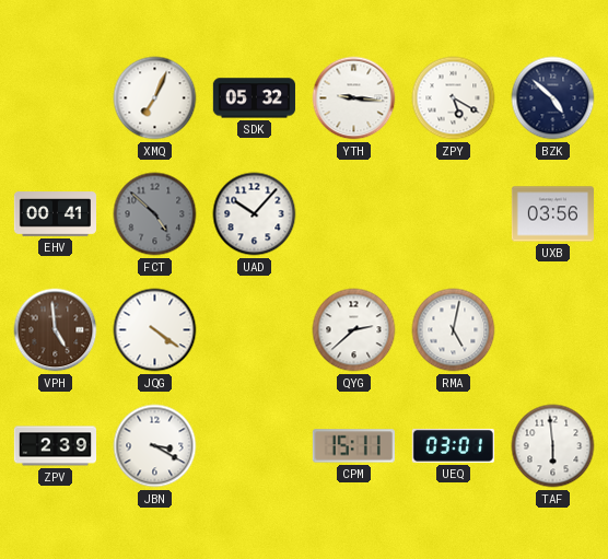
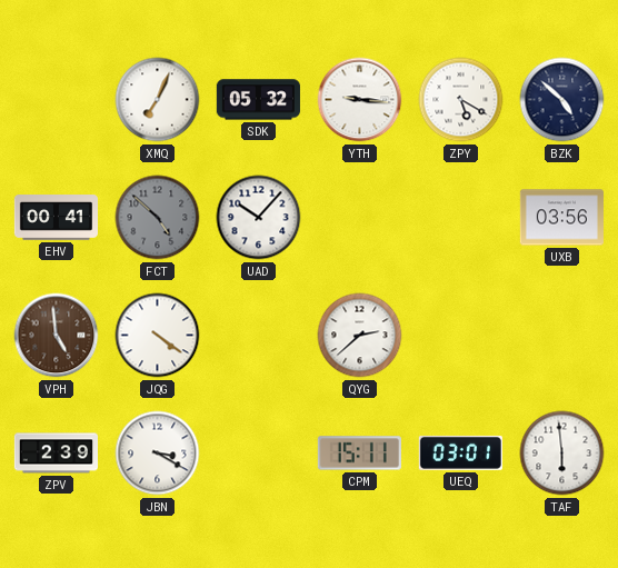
RMA: 5:02 -> none
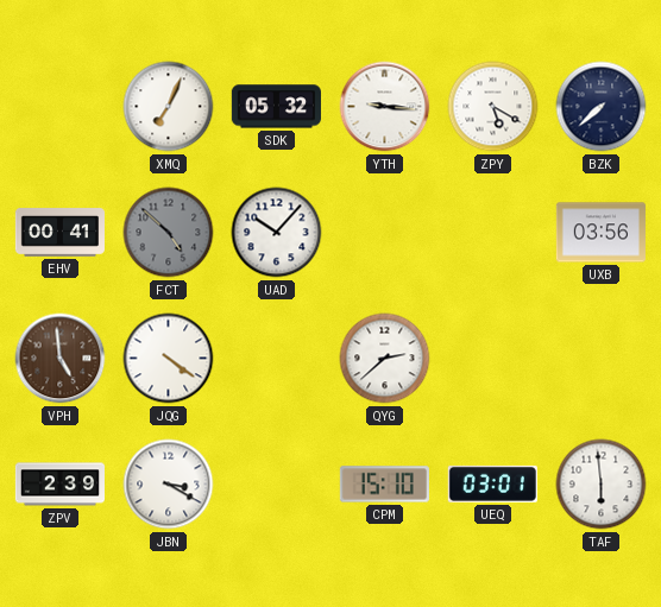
BZK: 4:52 -> 7:38
CPM: 15:11 -> 15:10
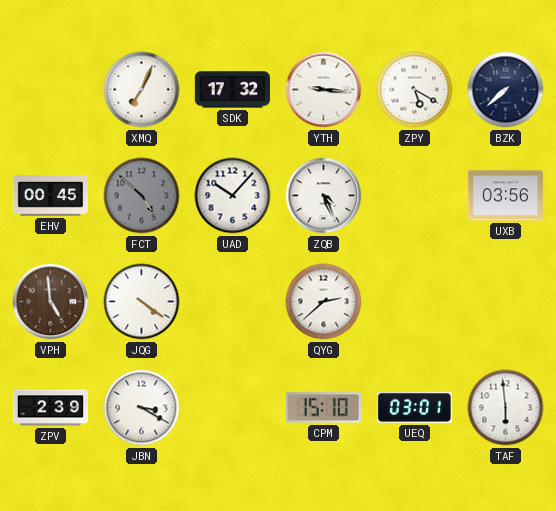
SDK: 05:32 -> 17:32
EHV: 00:41 -> 00:45
ZQB: none -> 4:26
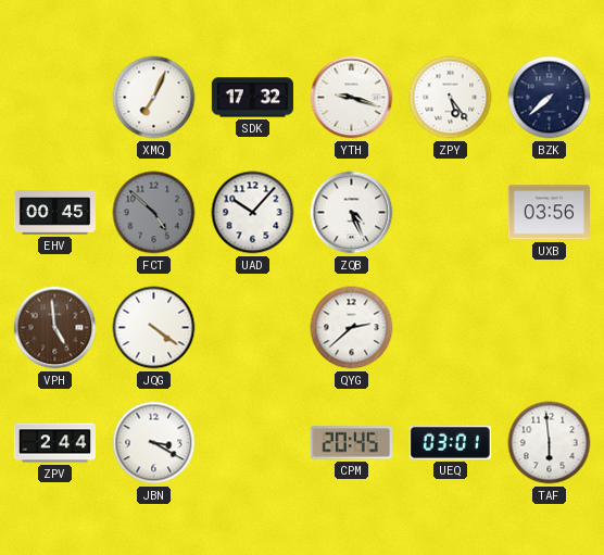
YTH: 9:16 -> 9:18
ZPY: 5:20 -> 5:24
ZPV: 2:39 -> 2:44
CPM: 15:10 -> 20:45
